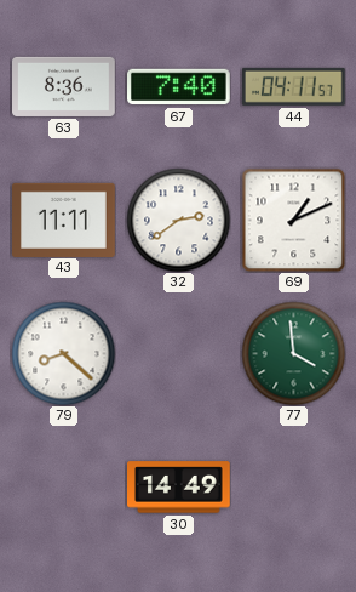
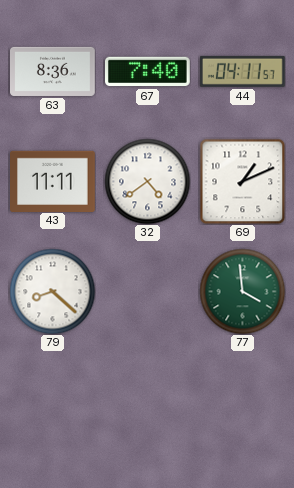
32: 2:39 -> 4:39
30: 14:49 -> none
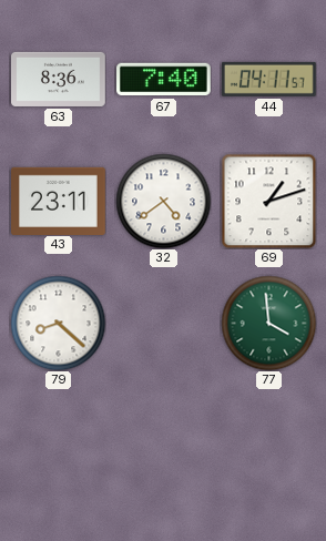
43: 11:11 -> 23:11
69: 1:11 -> 1:12
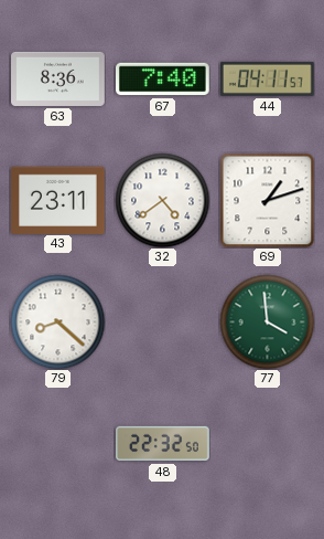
48: none -> 22:32
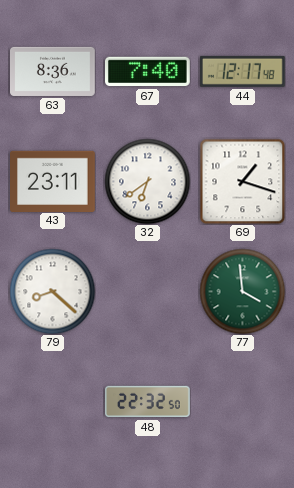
44: 04:11 -> 12:17
32: 4:39 -> 6:39
69: 1:12 -> 1:18
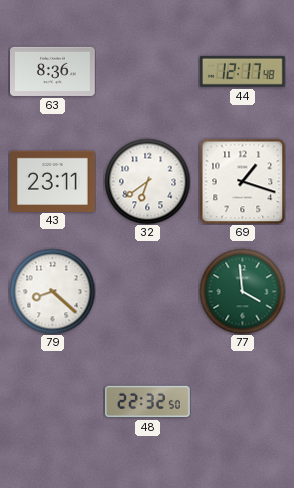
67: 7:40 -> none
